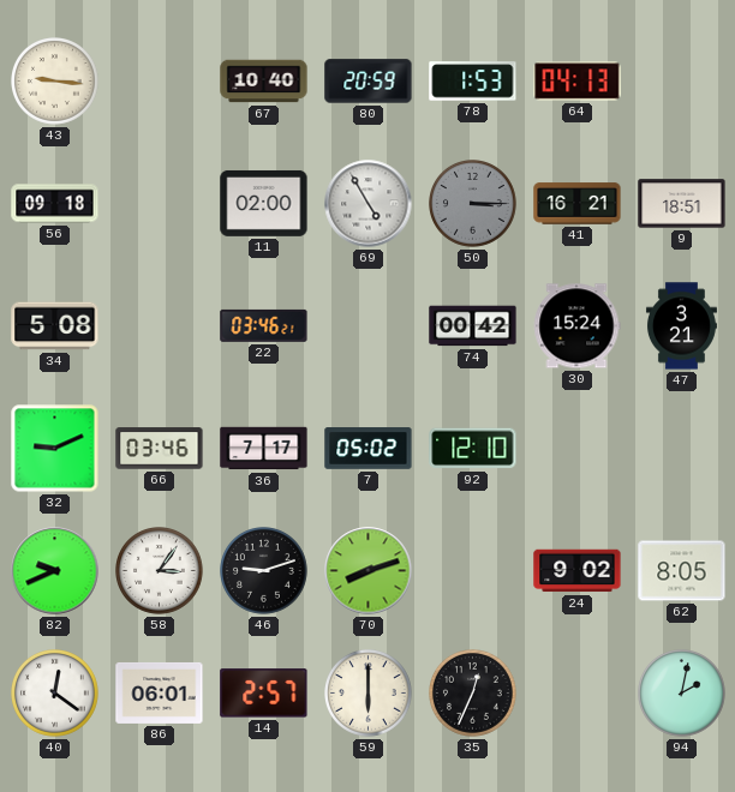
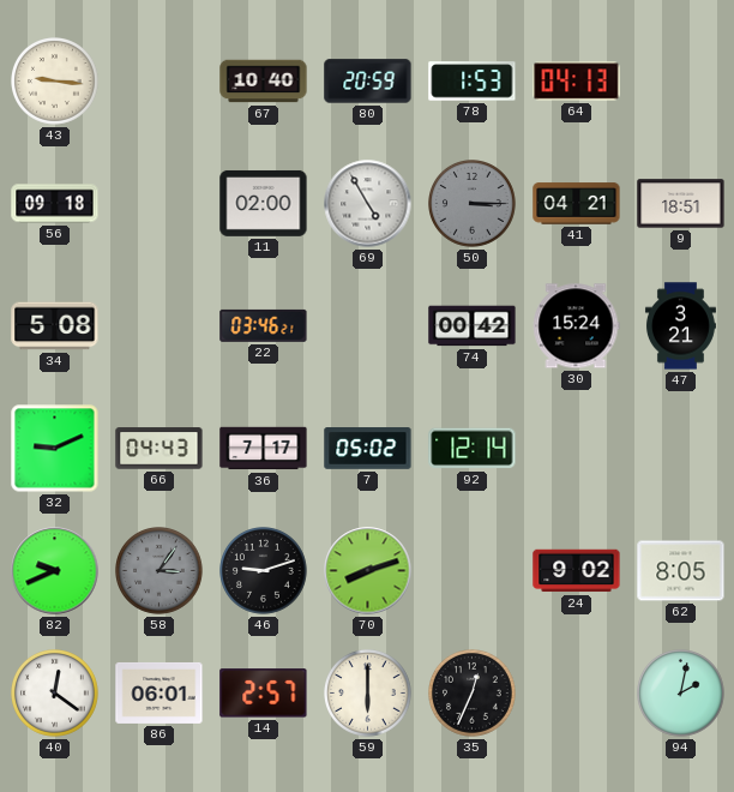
41: 16:21 -> 04:21
66: 03:46 -> 04:43
92: 12:10 -> 12:14
58 dial: white -> grey
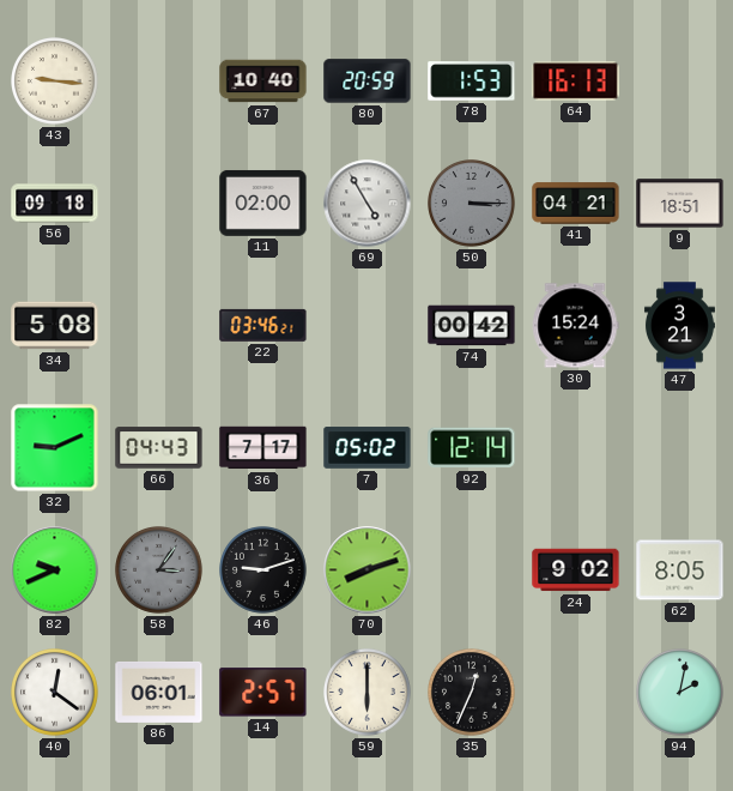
64: 04:13 -> 16:13
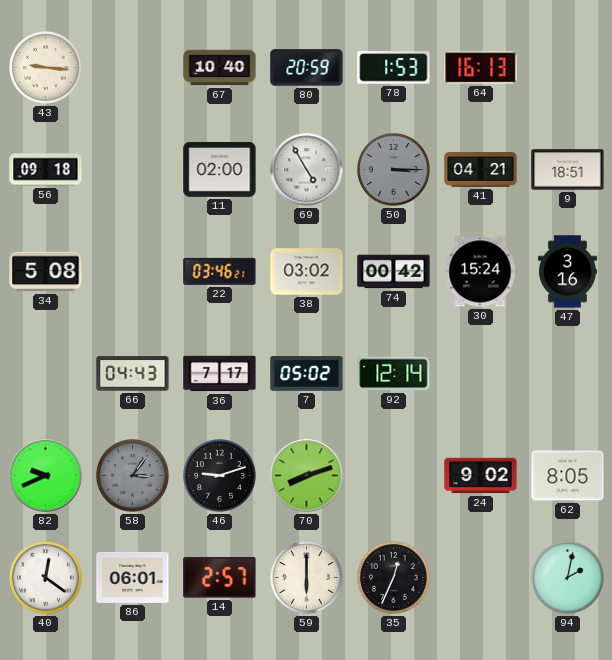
38: none -> 03:02
47: 3:21 -> 3:16
32: 9:11 -> none
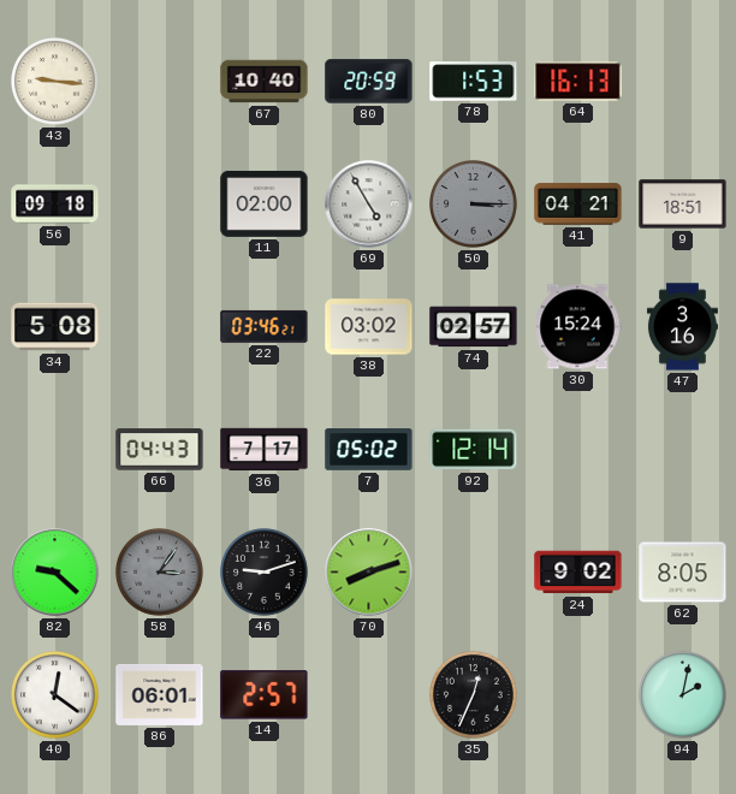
74: 00:42 -> 02:57
82: 9:41 -> 9:22
59: 6:00 -> none
